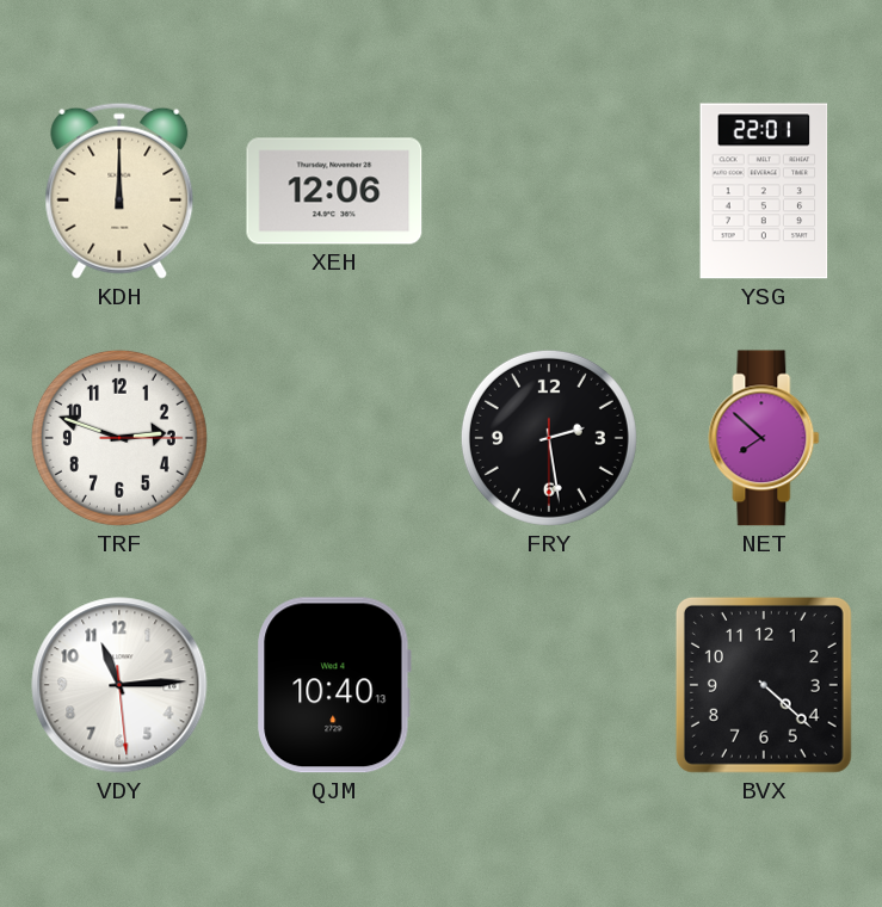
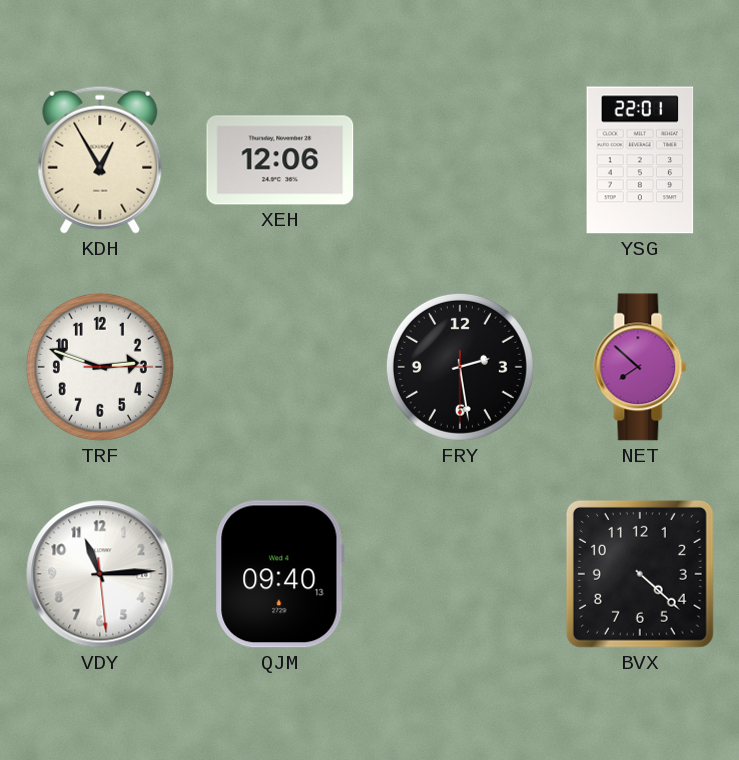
KDH: 12:00 -> 12:55
QJM: 10:40 -> 09:40
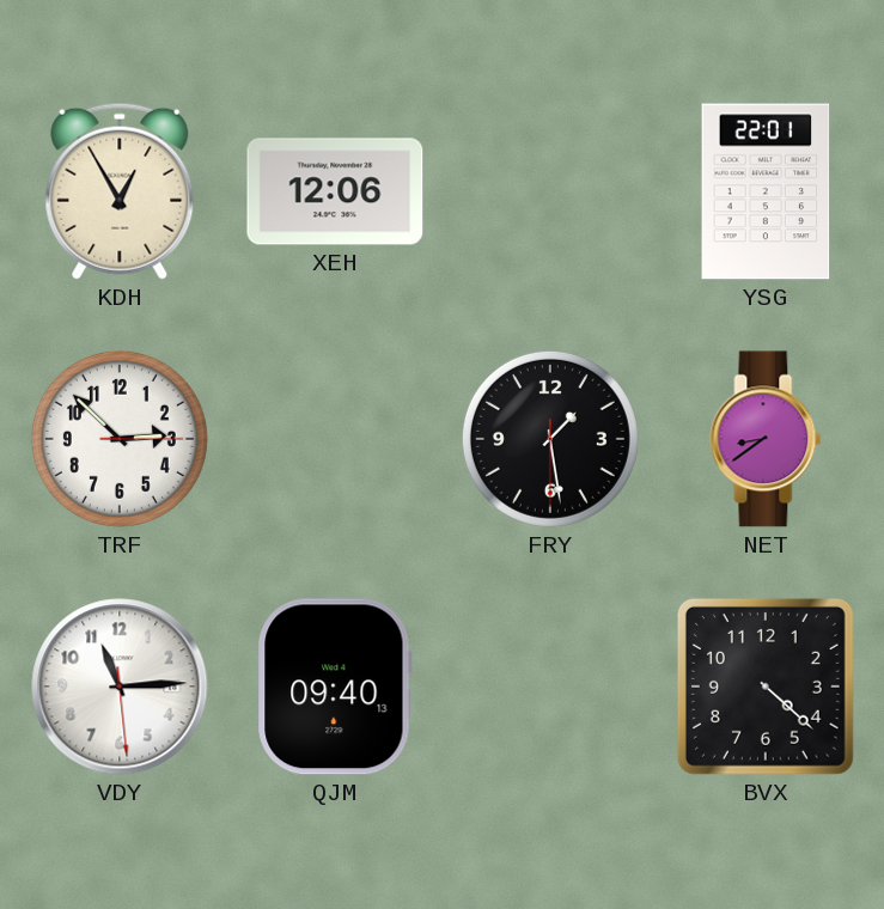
TRF: 2:48 -> 2:52
FRY: 2:28 -> 1:28
NET: 7:52 -> 8:39
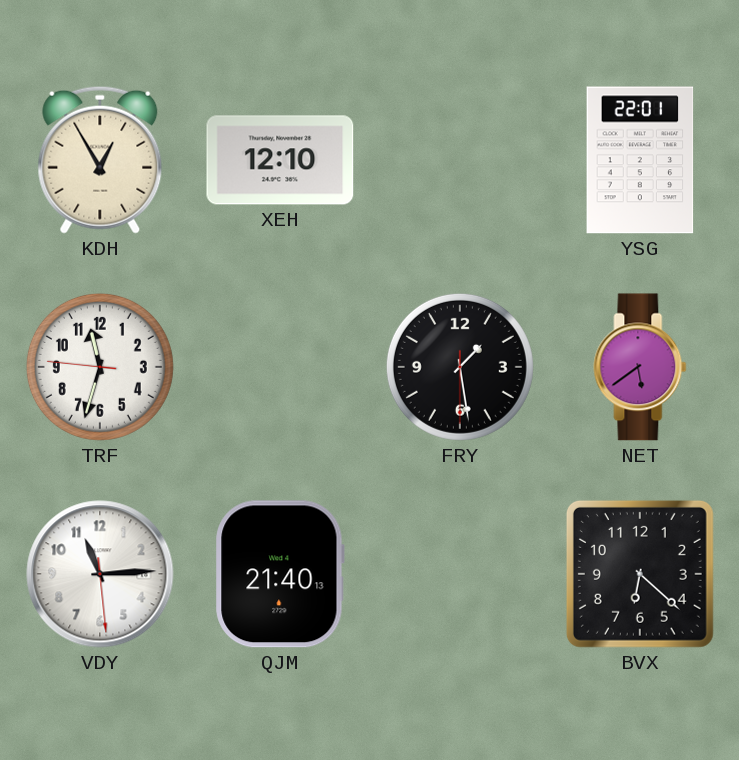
XEH: 12:06 -> 12:10
TRF: 2:52 -> 11:32
NET: 8:39 -> 5:39
QJM: 09:40 -> 21:40
BVX: 4:22 -> 6:22
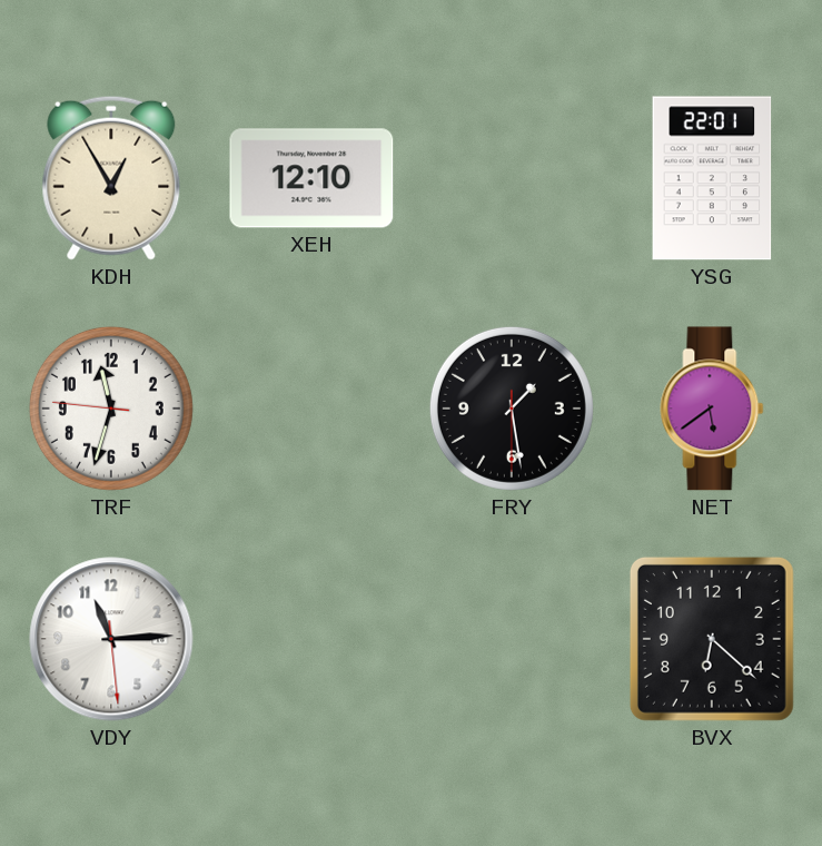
QJM: 21:40 -> none
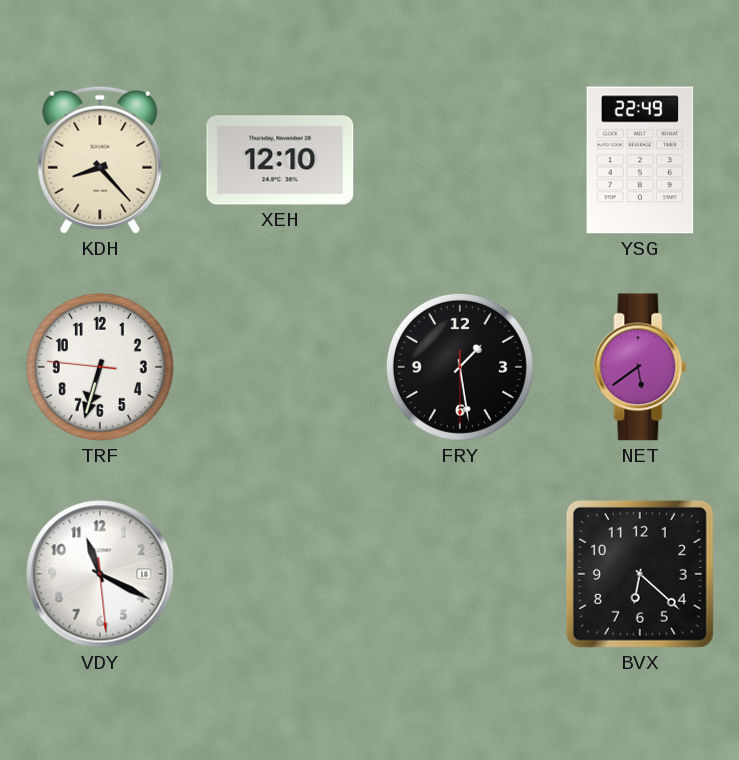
KDH: 12:55 -> 8:23
YSG: 22:01 -> 22:49
TRF: 11:32 -> 6:32
VDY: 11:14 -> 11:19
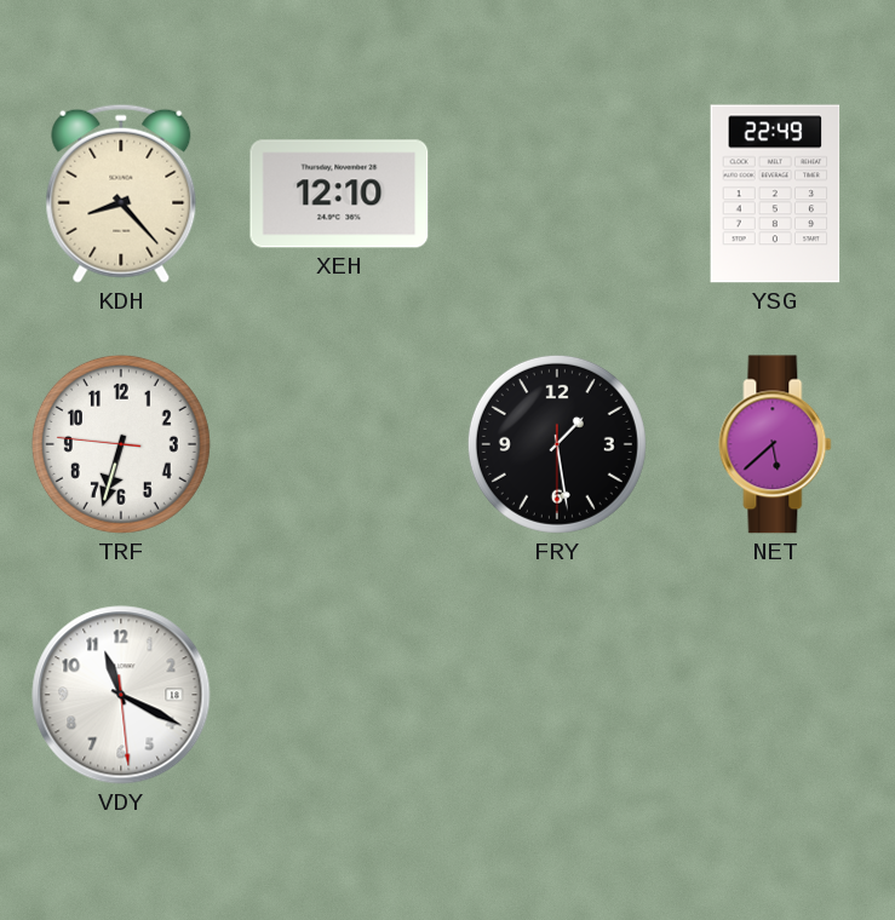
NET: 5:39 -> 5:38
BVX: 6:22 -> none
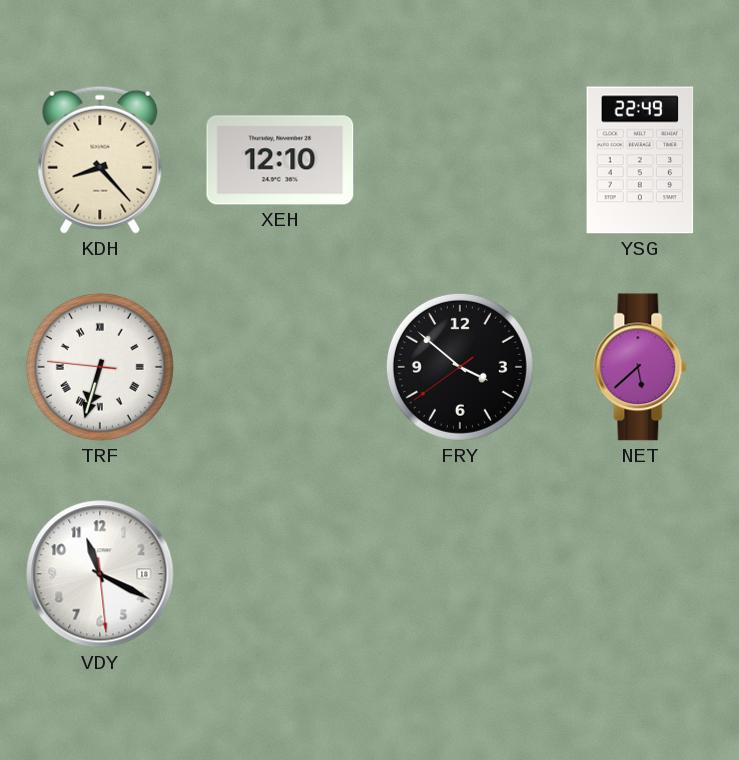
TRF numerals: Arabic -> Roman
FRY: 1:28 -> 3:51
